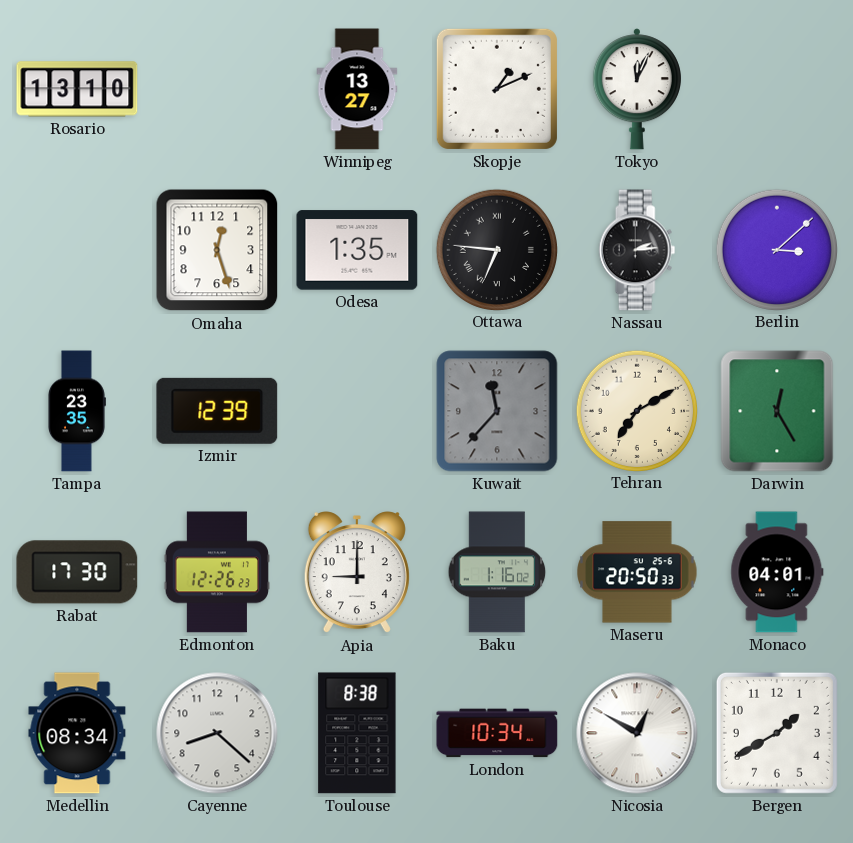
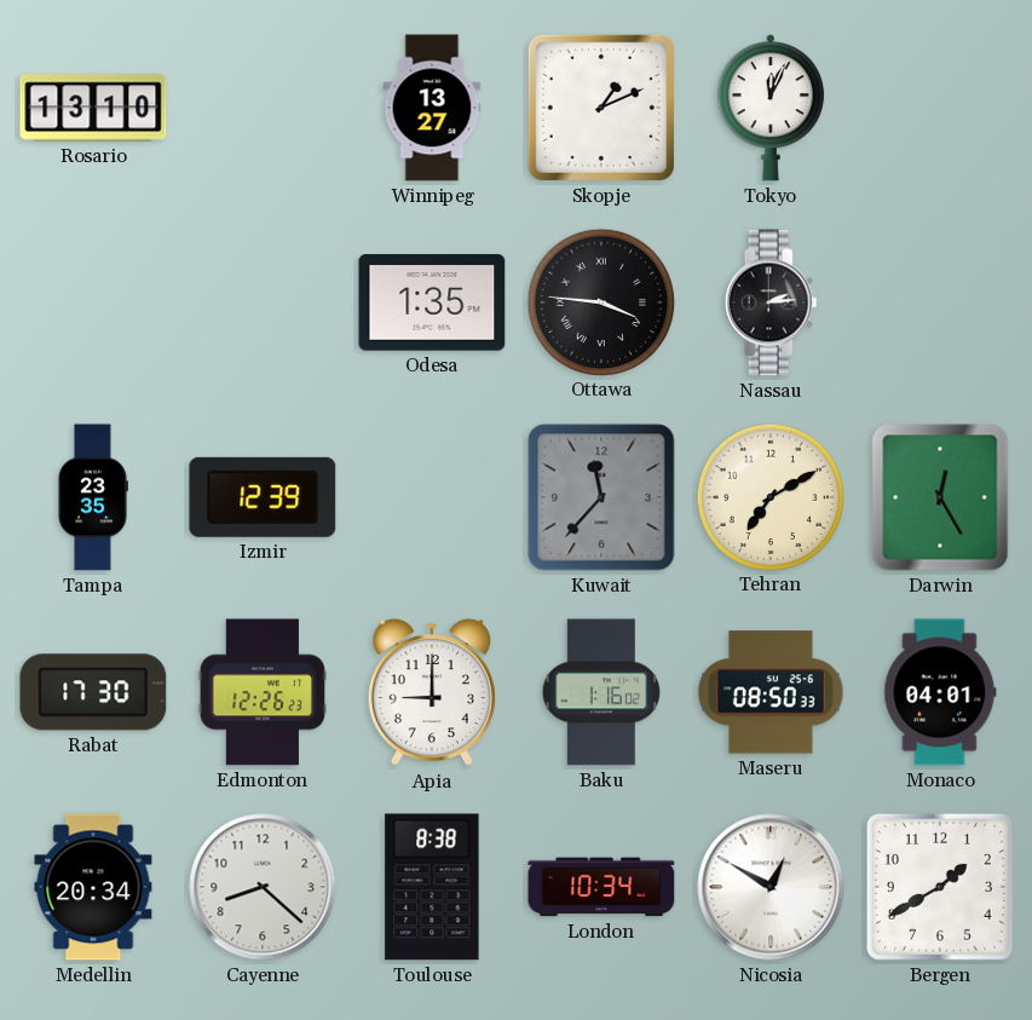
Omaha: 12:27 -> none
Ottawa: 6:46 -> 3:46
Berlin: 3:08 -> none
Maseru: 20:50 -> 08:50
Medellin: 08:34 -> 20:34
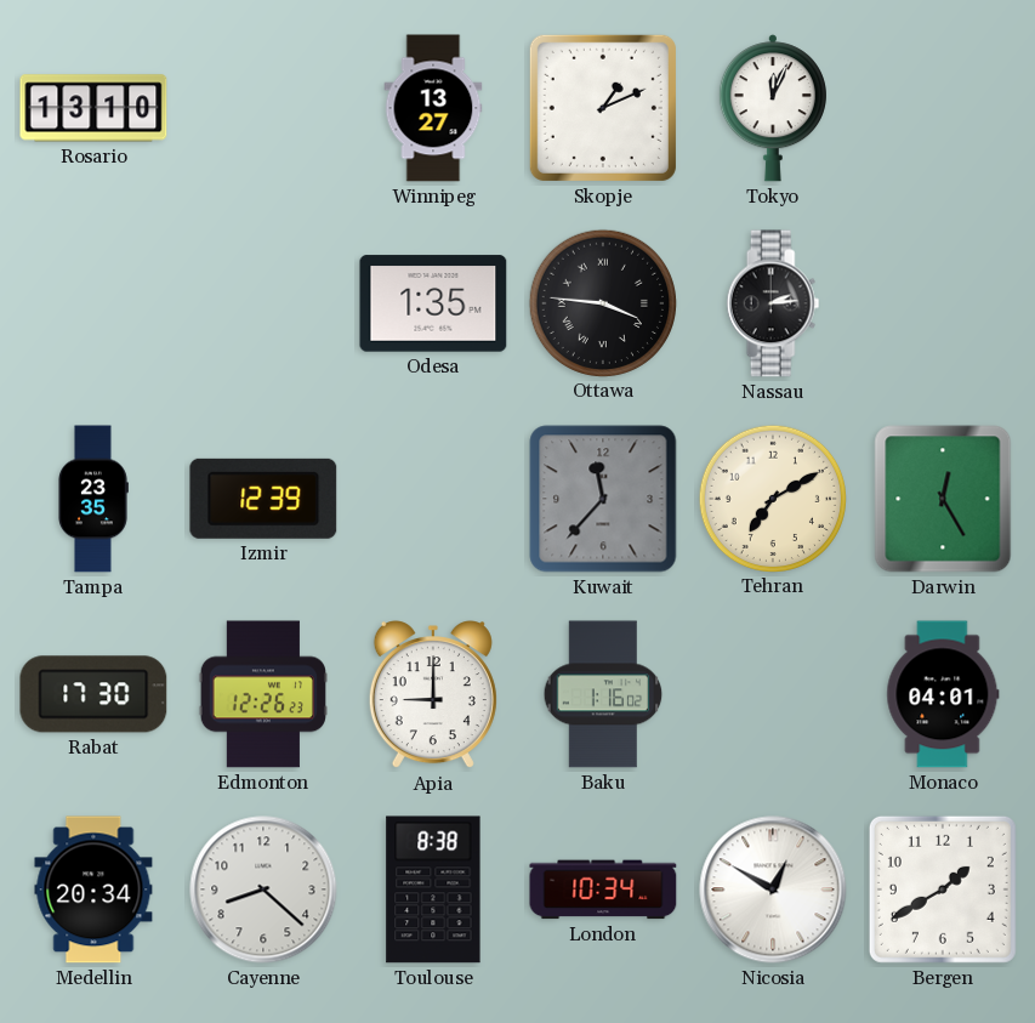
Maseru: 08:50 -> none
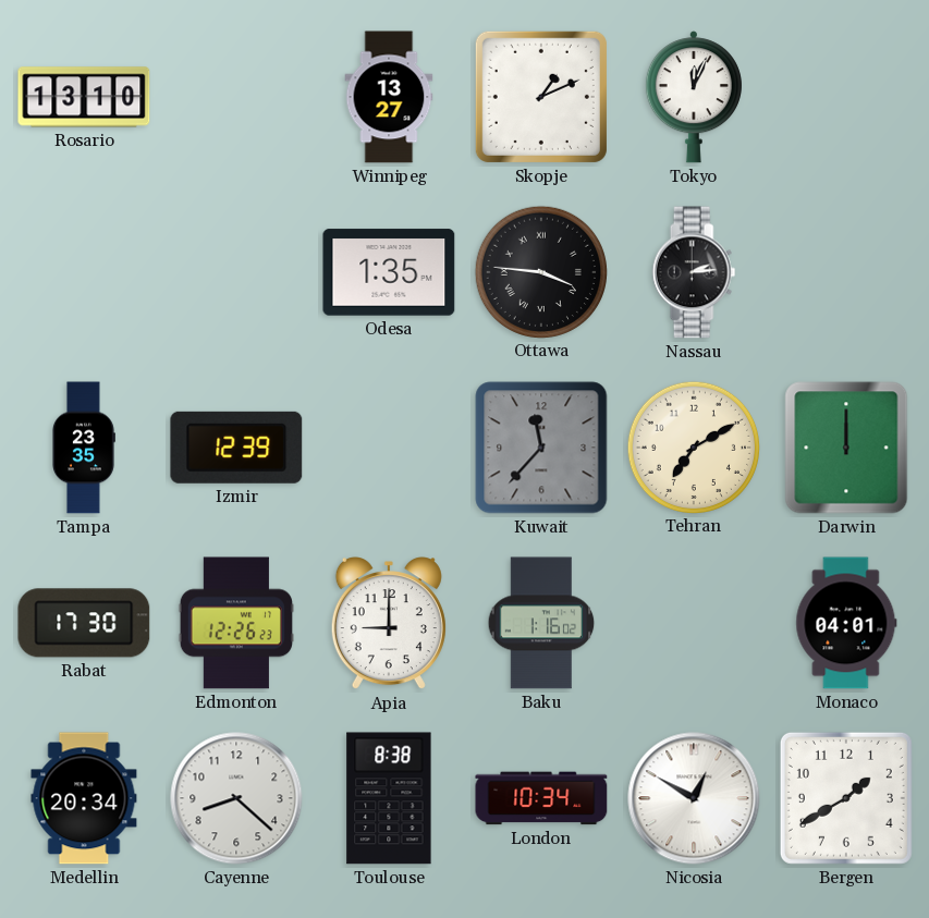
Darwin: 12:25 -> 12:00
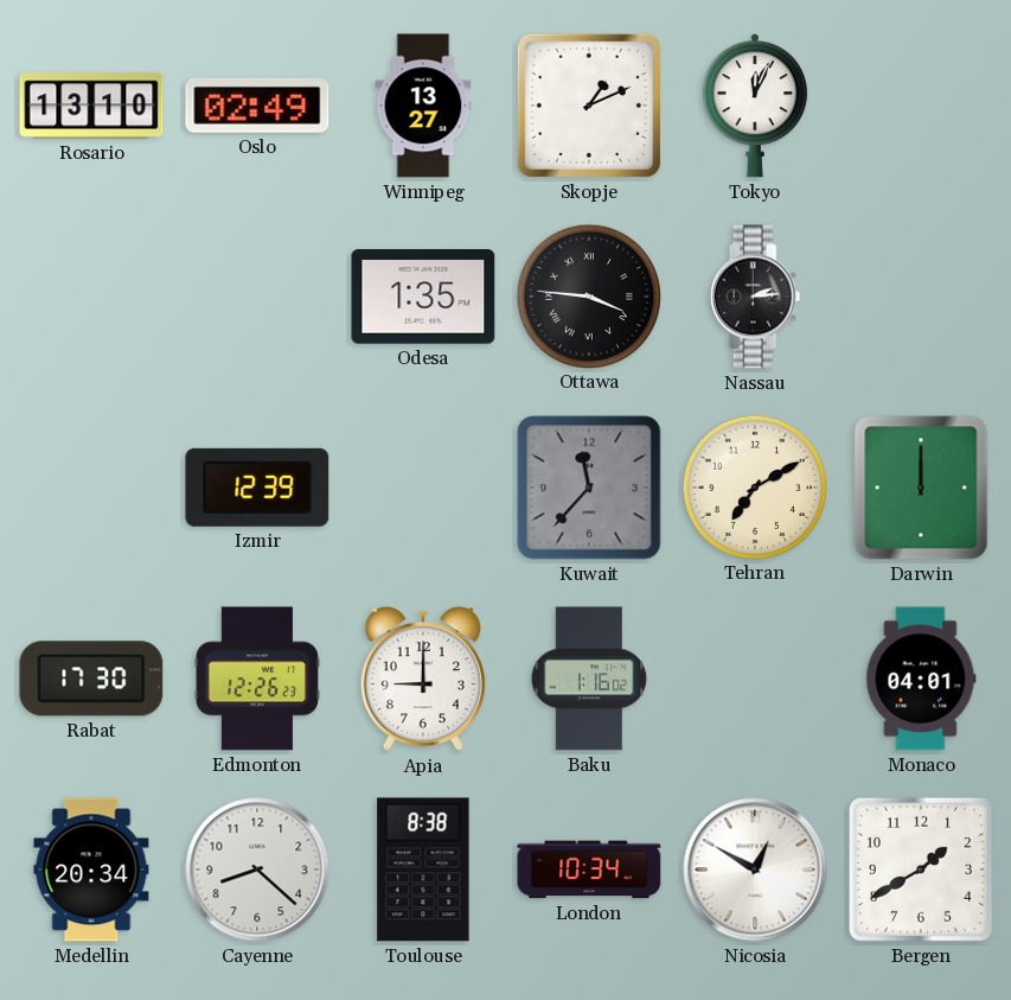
Oslo: none -> 02:49
Tampa: 23:35 -> none
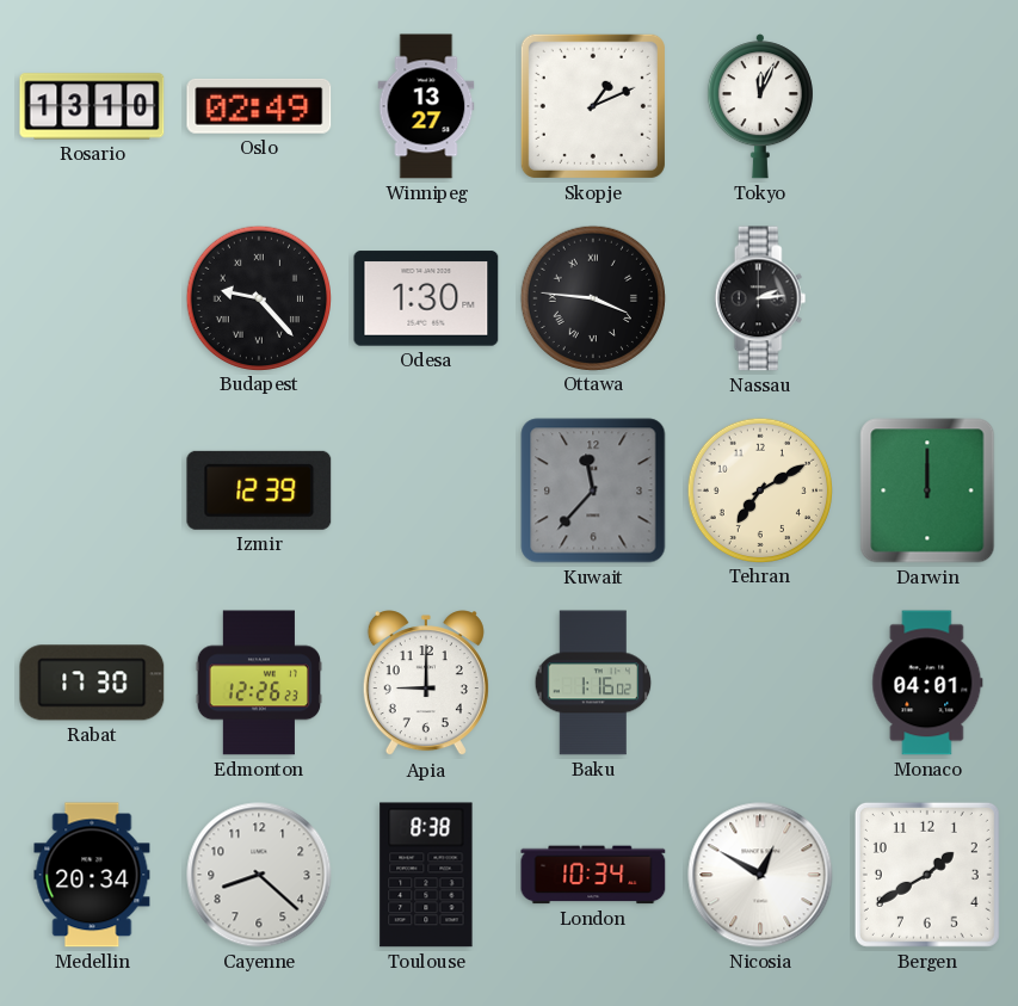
Budapest: none -> 9:23
Odesa: 1:35 -> 1:30
